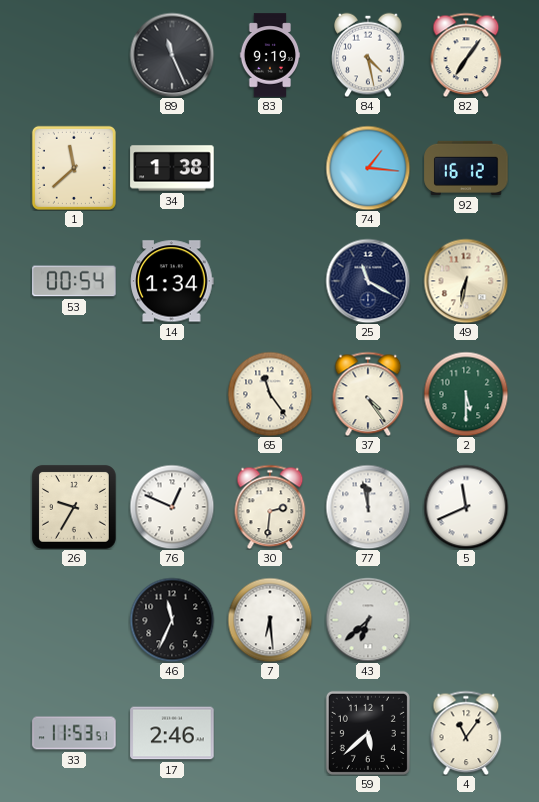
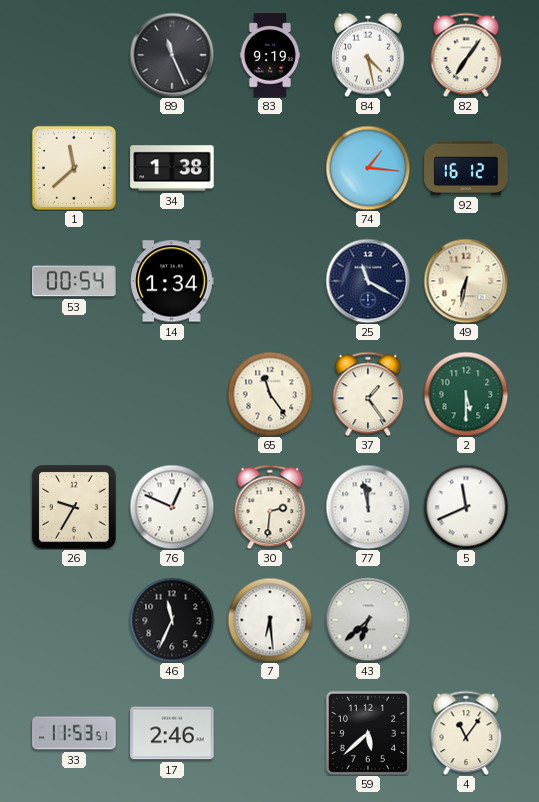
37: 4:24 -> 1:24
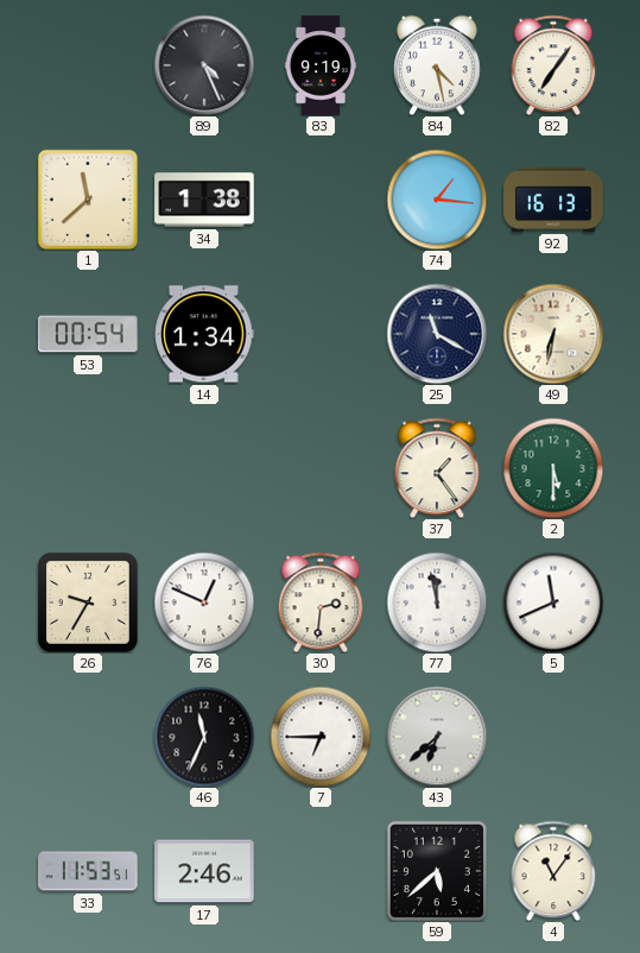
89: 11:26 -> 4:26
92: 16:12 -> 16:13
65: 11:24 -> none
7: 6:29 -> 6:45
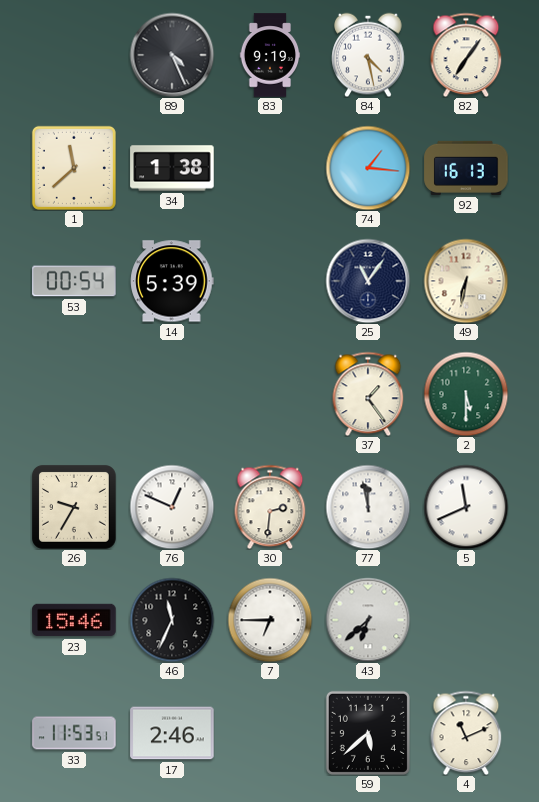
14: 1:34 -> 5:39
25: 11:20 -> 11:06
23: none -> 15:46
4: 11:06 -> 11:11
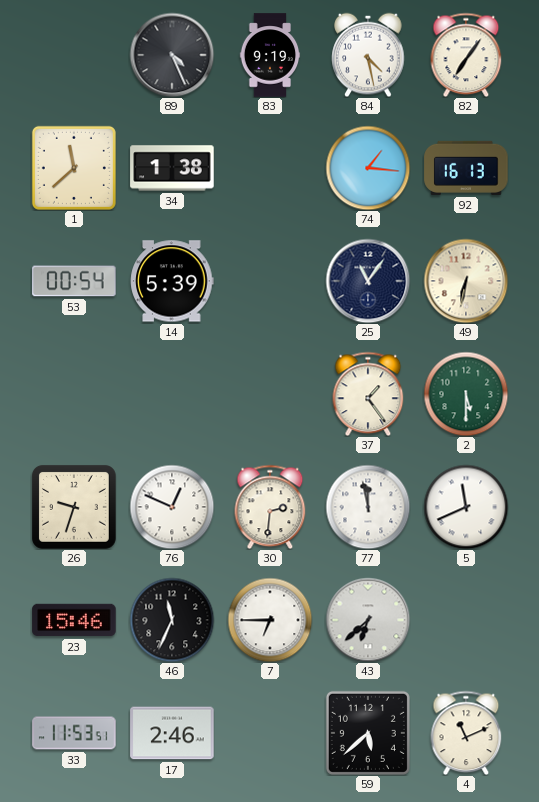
26: 9:35 -> 9:33
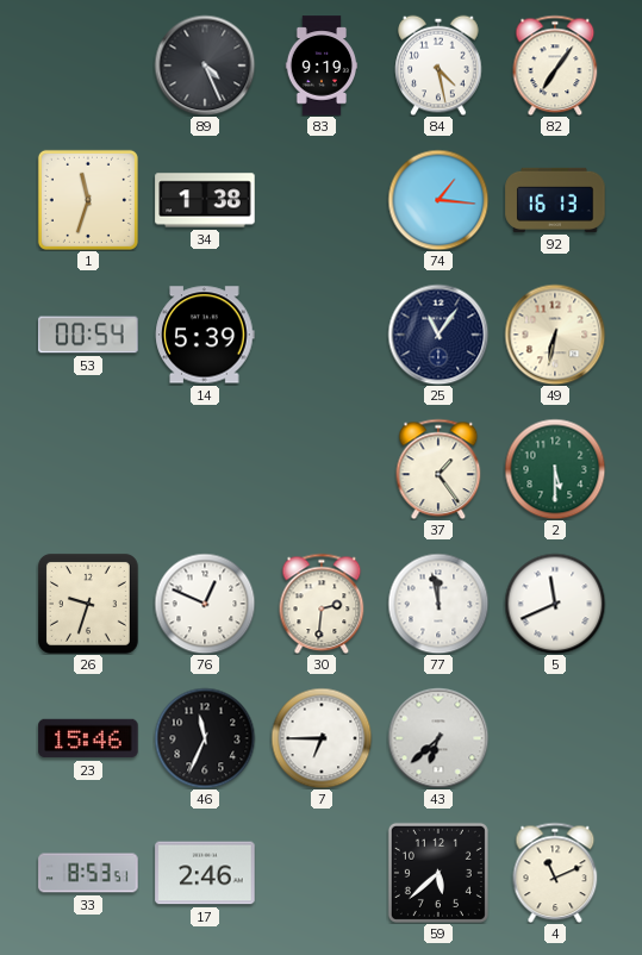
1: 11:38 -> 11:33
33: 11:53 -> 8:53
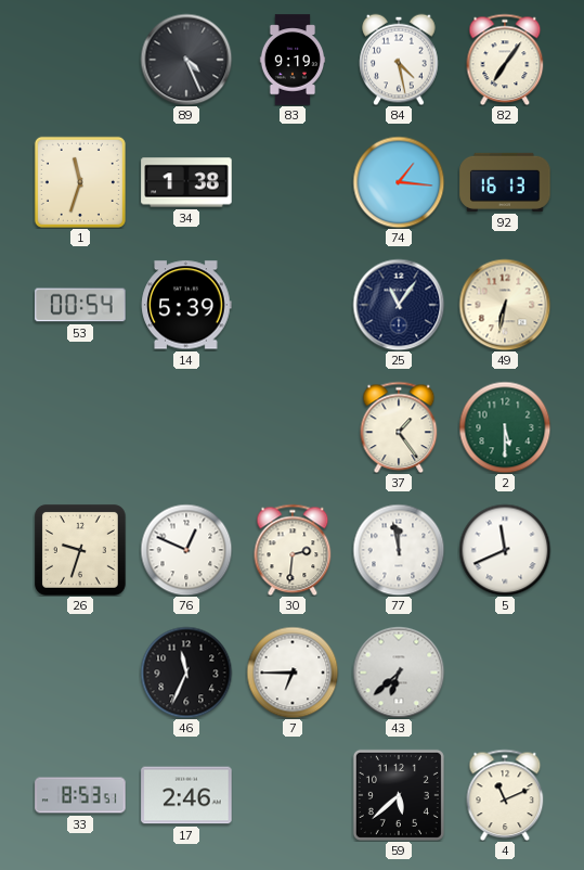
23: 15:46 -> none
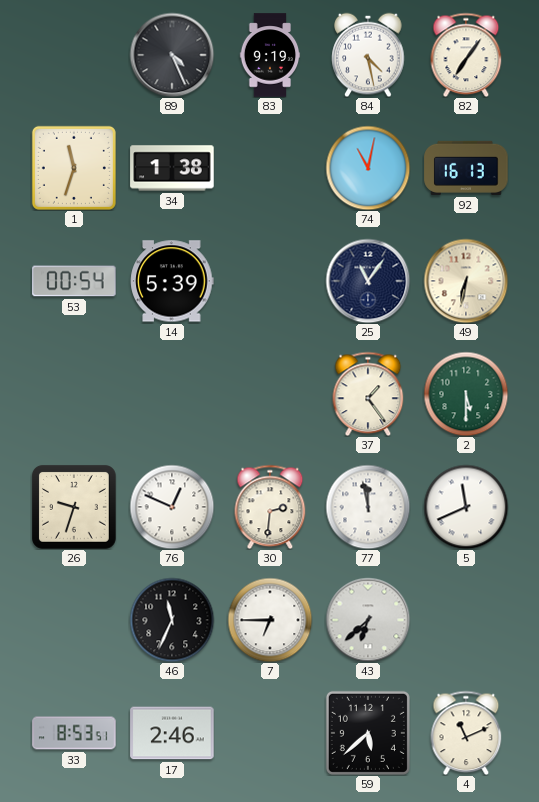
74: 1:16 -> 11:02
